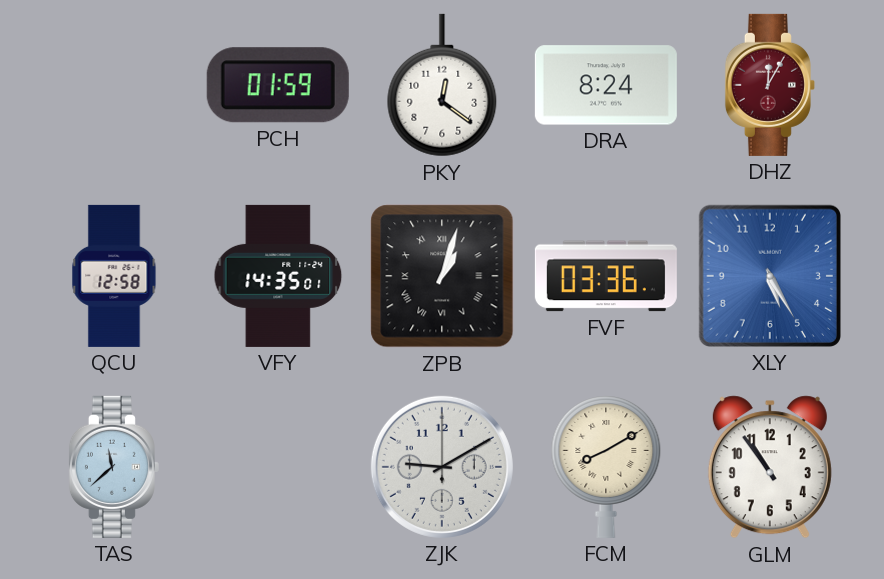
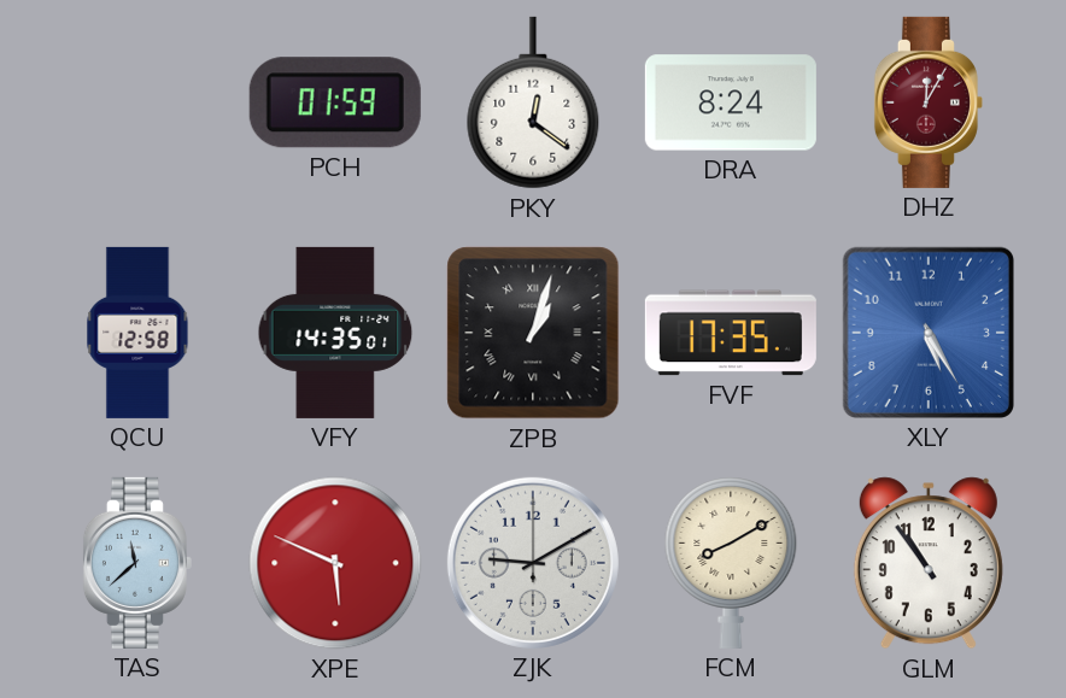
FVF: 03:36 -> 17:35
XPE: none -> 5:49
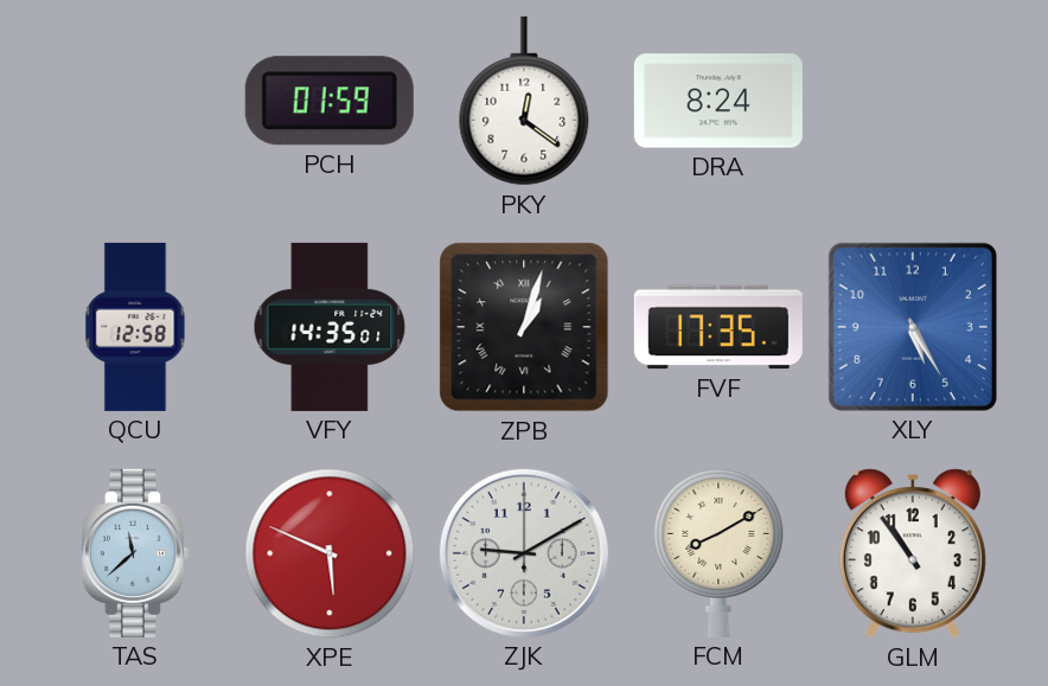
DHZ: 12:05 -> none
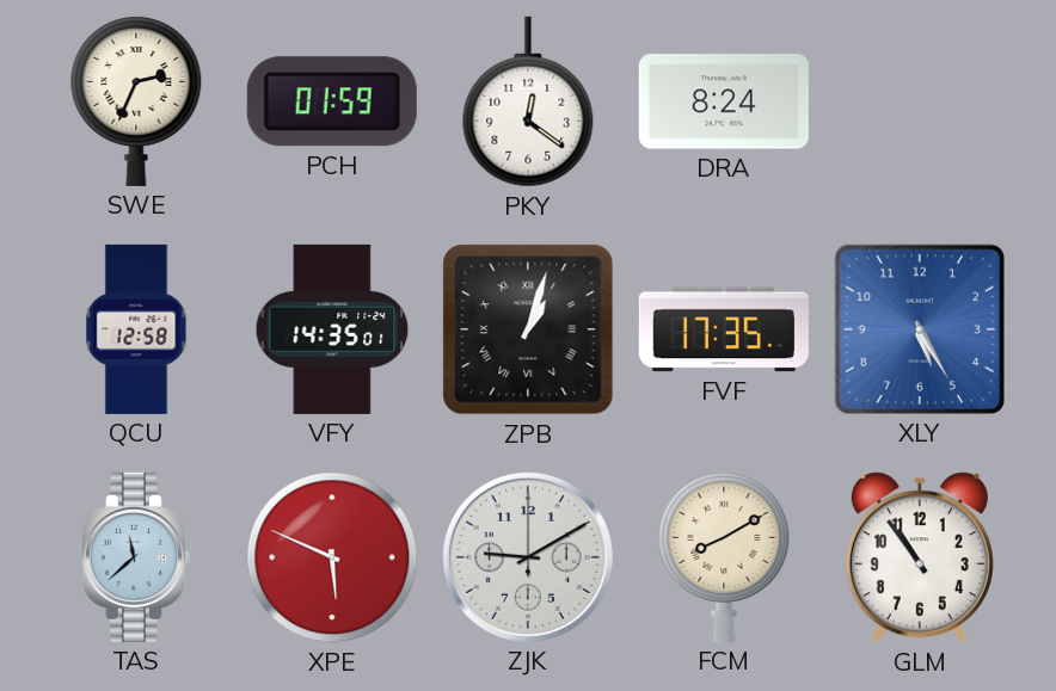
SWE: none -> 2:34
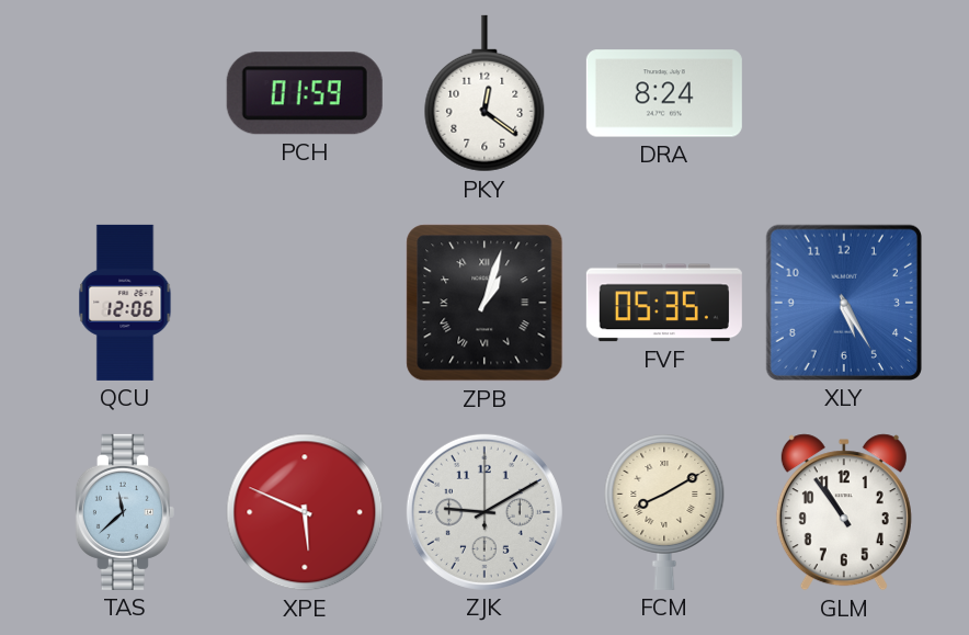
SWE: 2:34 -> none
QCU: 12:58 -> 12:06
VFY: 14:35 -> none
FVF: 17:35 -> 05:35
